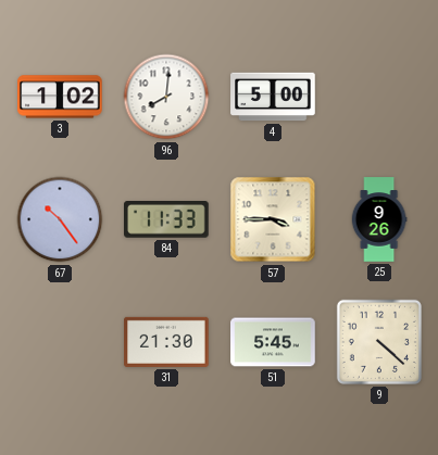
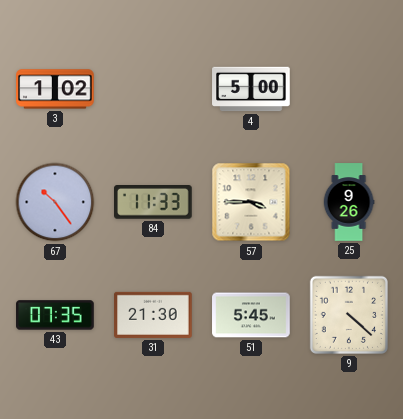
96: 8:01 -> none
43: none -> 07:35
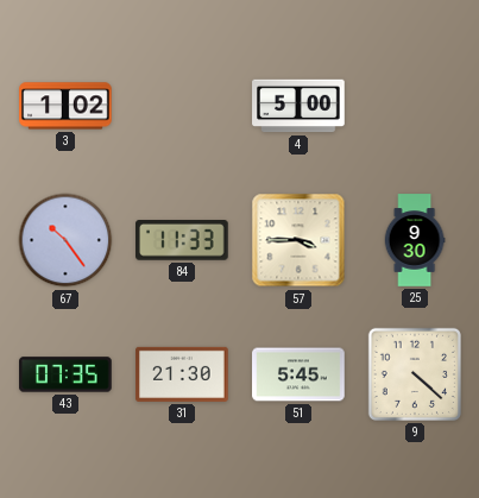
25: 9:26 -> 9:30
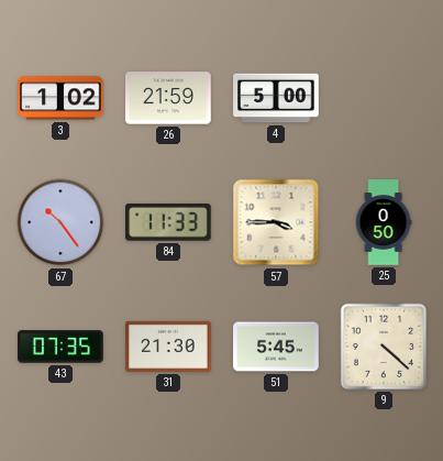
26: none -> 21:59
25: 9:30 -> 0:50
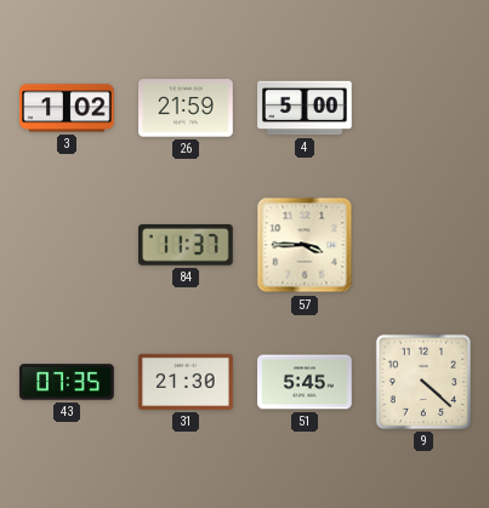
67: 10:24 -> none
84: 11:33 -> 11:37
25: 0:50 -> none
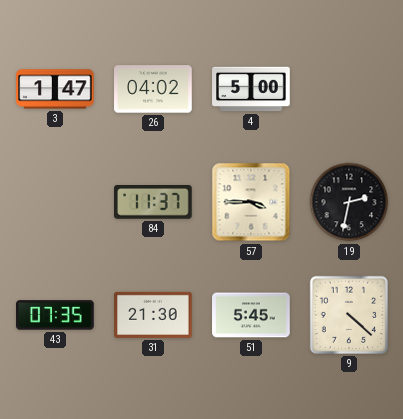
3: 1:02 -> 1:47
26: 21:59 -> 04:02
19: none -> 2:32
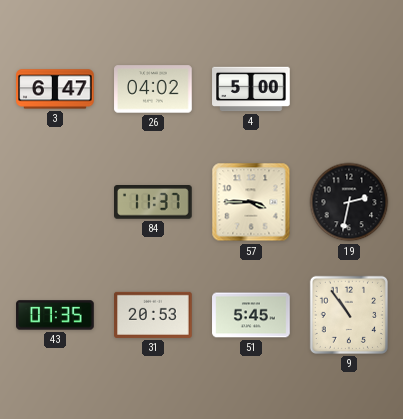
3: 1:47 -> 6:47
31: 21:30 -> 20:53
9: 4:22 -> 10:54
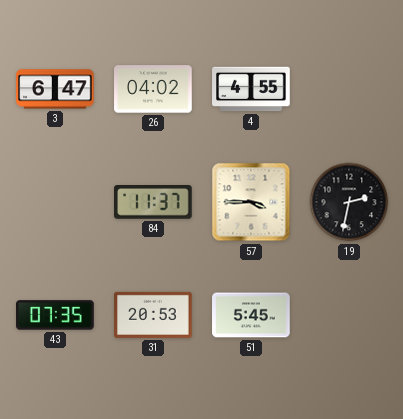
4: 5:00 -> 4:55
9: 10:54 -> none
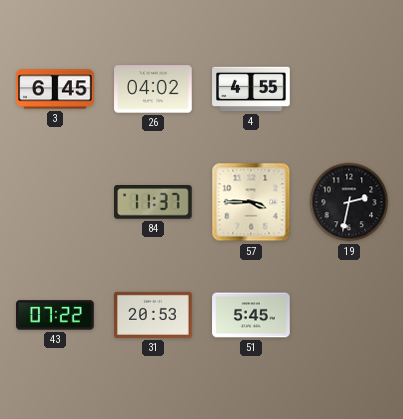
3: 6:47 -> 6:45
43: 07:35 -> 07:22
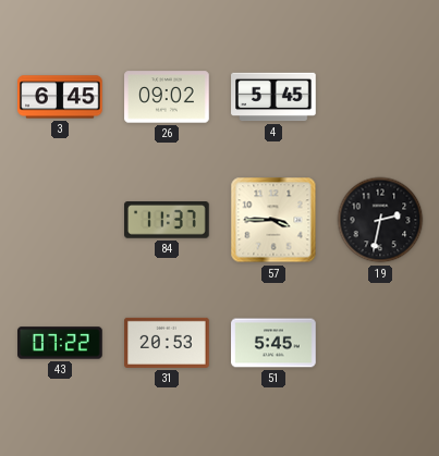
26: 04:02 -> 09:02
4: 4:55 -> 5:45
